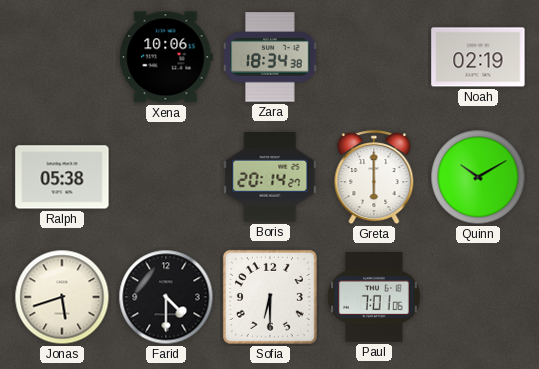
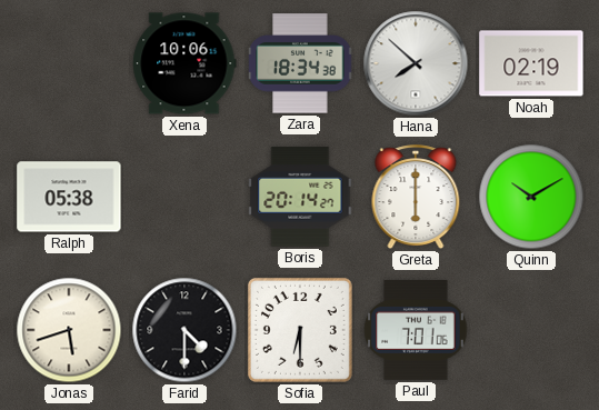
Hana: none -> 7:52
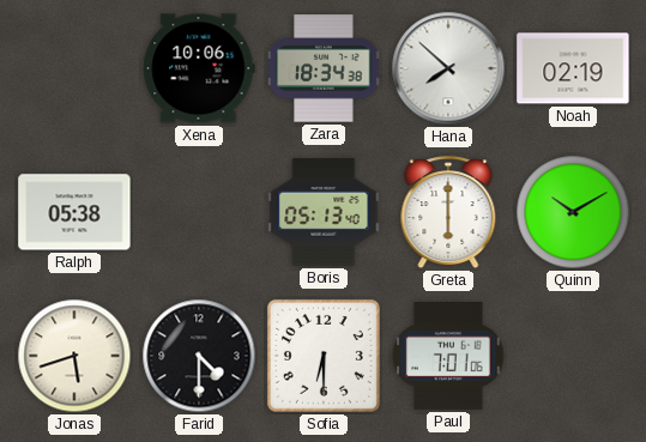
Boris: 20:14 -> 05:13
